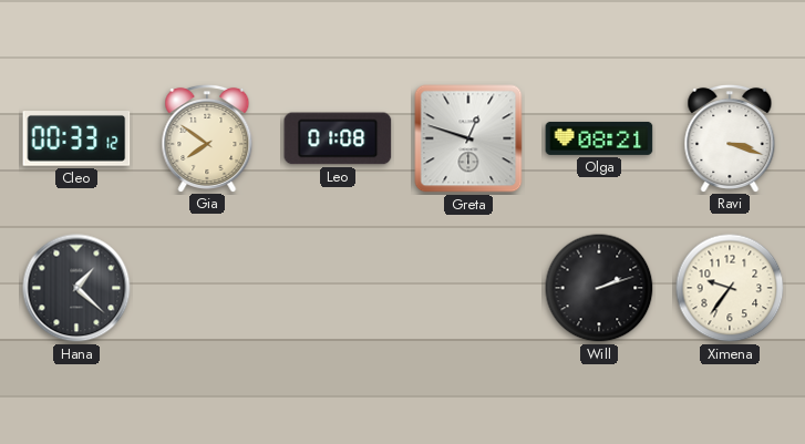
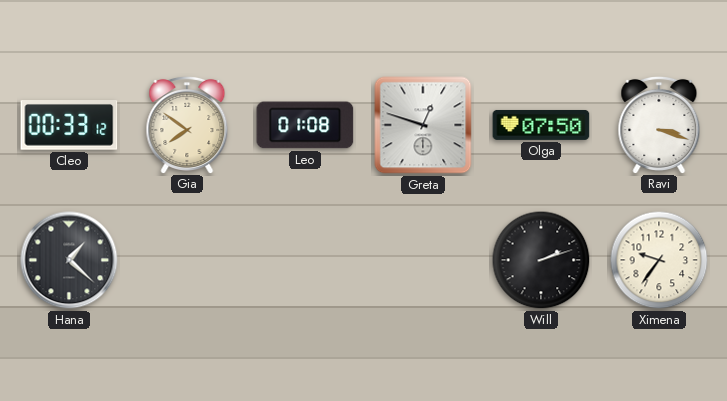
Olga: 08:21 -> 07:50
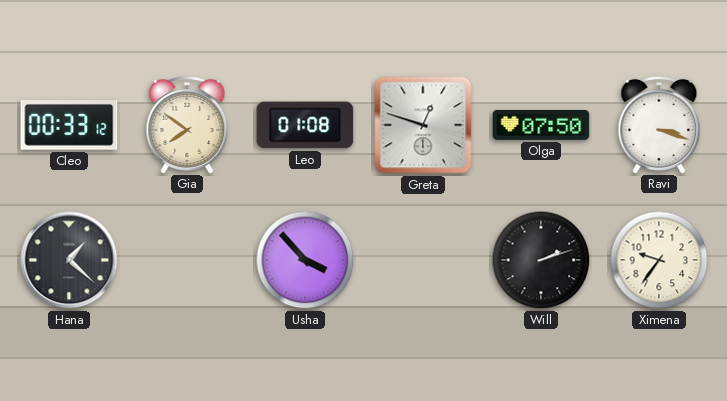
Usha: none -> 3:53
